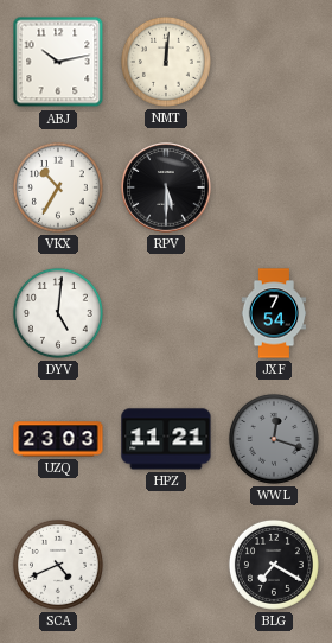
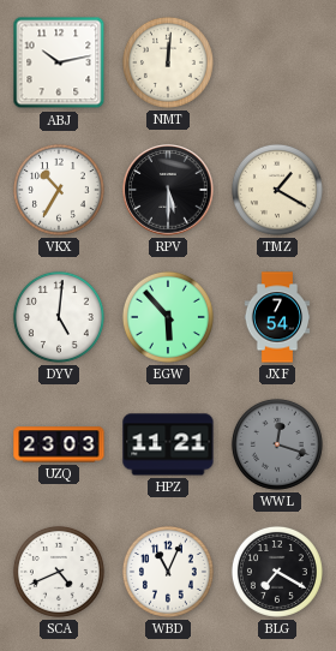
TMZ: none -> 1:20
EGW: none -> 5:53
WBD: none -> 11:04
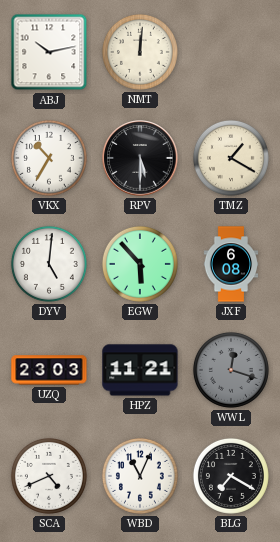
JXF: 7:54 -> 6:08
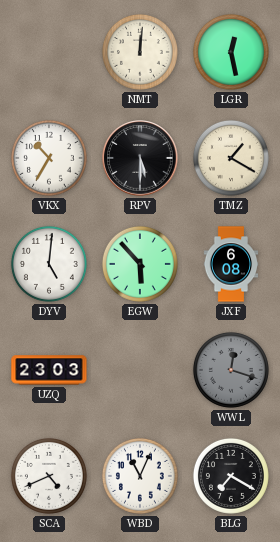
ABJ: 10:13 -> none
LGR: none -> 12:28
HPZ: 11:21 -> none
